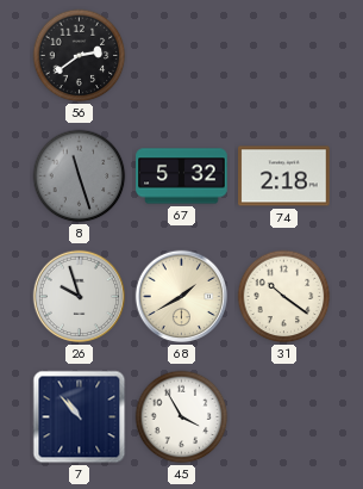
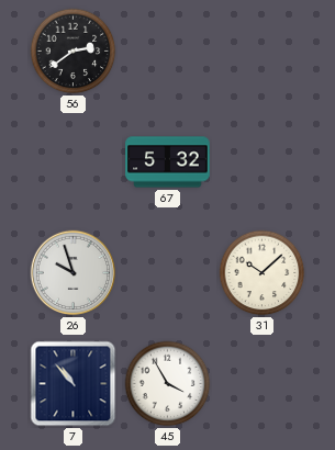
8: 11:27 -> none
74: 2:18 -> none
68: 1:40 -> none
31: 10:21 -> 10:08
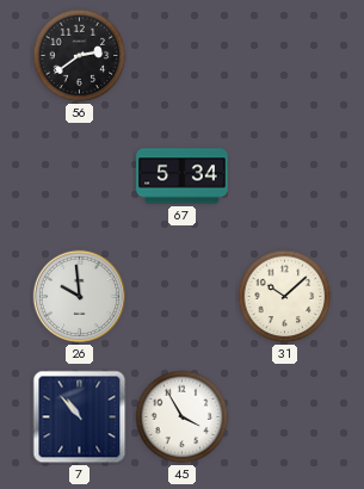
67: 5:32 -> 5:34
26: 9:57 -> 9:59
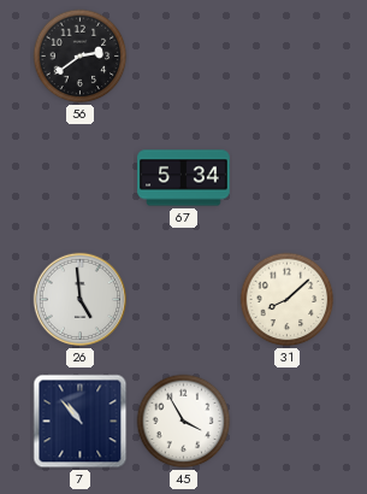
26: 9:59 -> 4:59
31: 10:08 -> 8:08
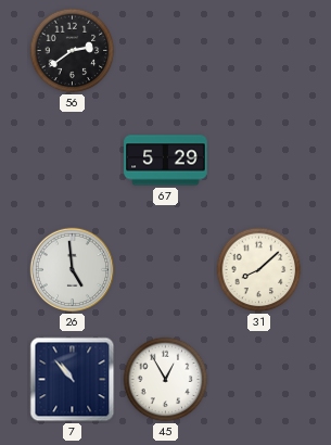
67: 5:34 -> 5:29
45: 3:55 -> 12:55
